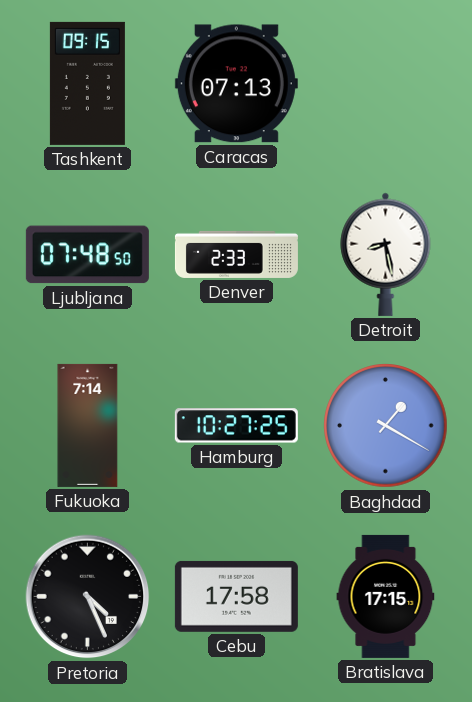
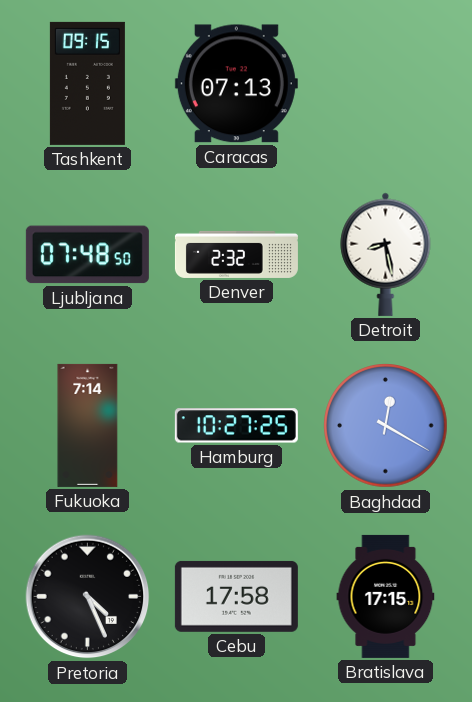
Denver: 2:33 -> 2:32
Baghdad: 1:20 -> 12:20
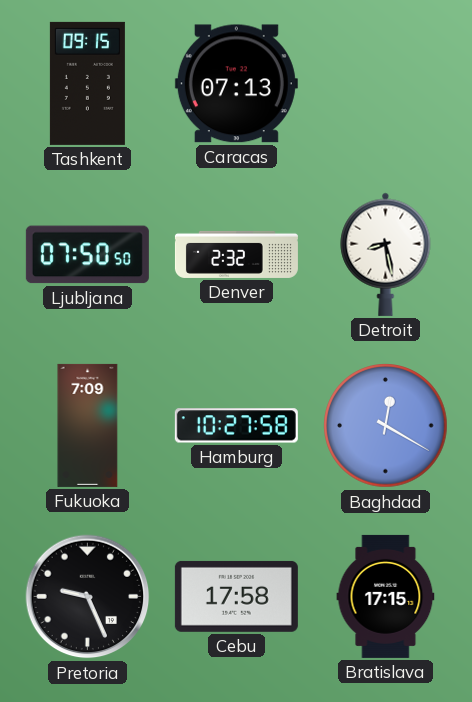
Ljubljana: 07:48 -> 07:50
Fukuoka: 7:14 -> 7:09
Hamburg: 10:27:25 -> 10:27:58
Pretoria: 4:26 -> 9:26
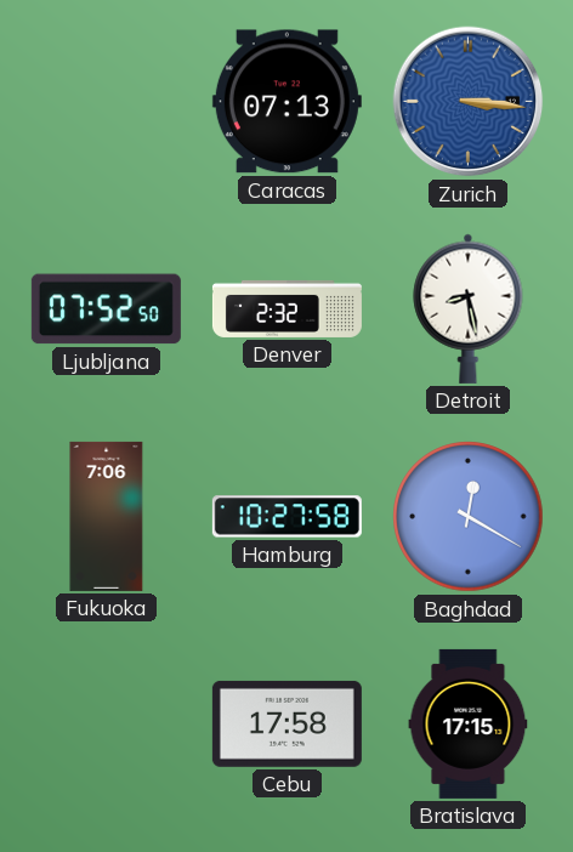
Tashkent: 09:15 -> none
Zurich: none -> 3:16
Ljubljana: 07:50 -> 07:52
Fukuoka: 7:09 -> 7:06
Pretoria: 9:26 -> none
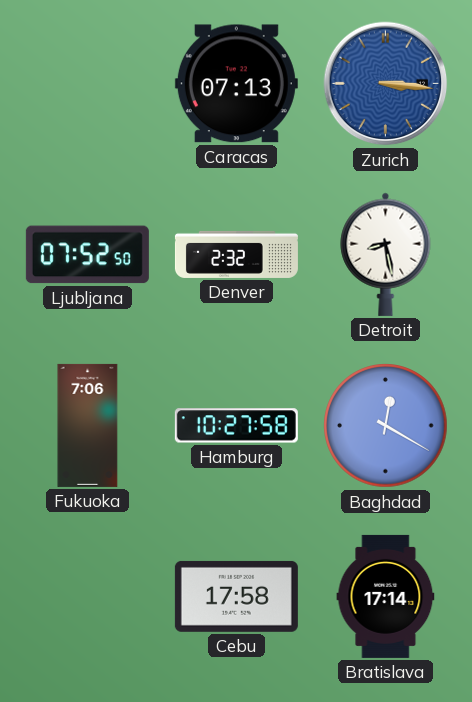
Bratislava: 17:15 -> 17:14
